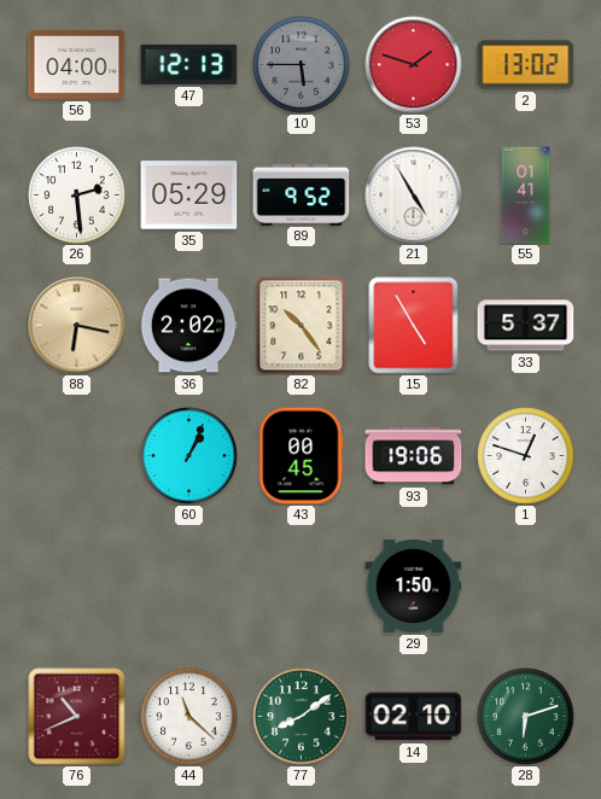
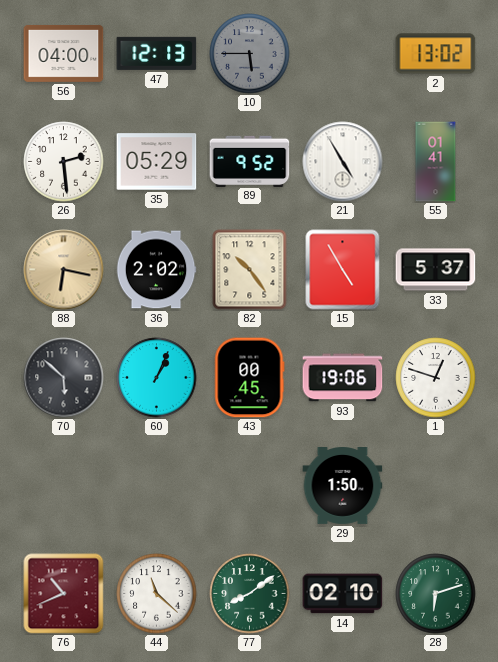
53: 1:48 -> none
70: none -> 5:52
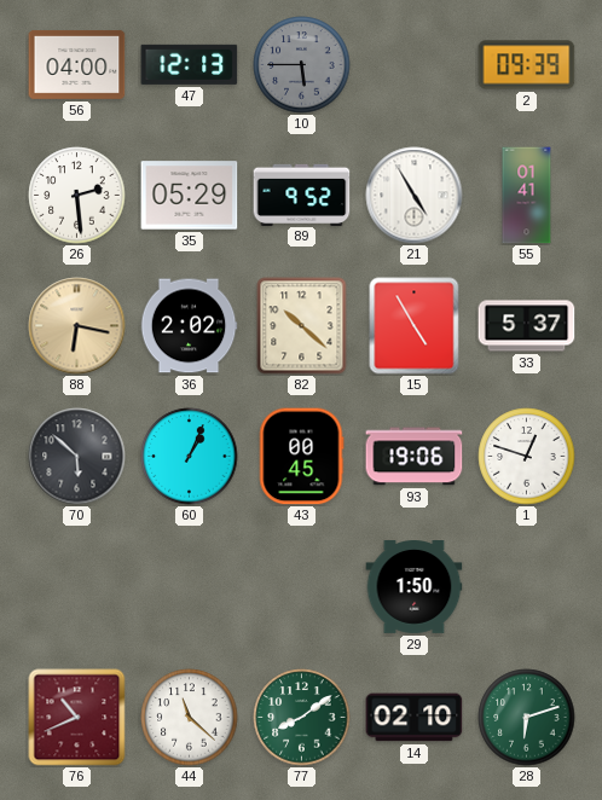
2: 13:02 -> 09:39
82: 10:24 -> 10:22
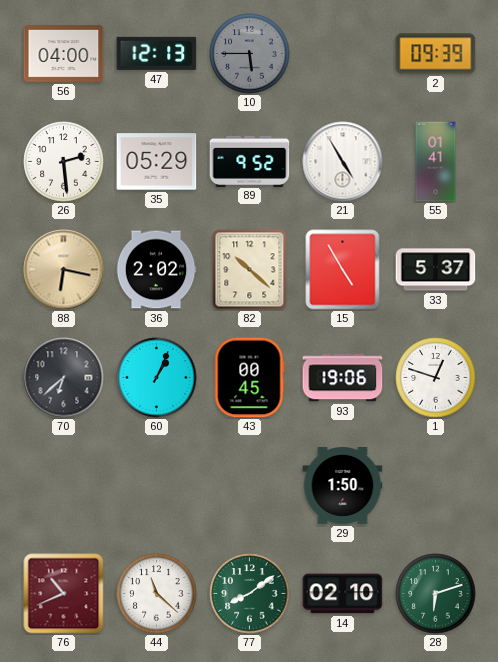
70: 5:52 -> 6:38
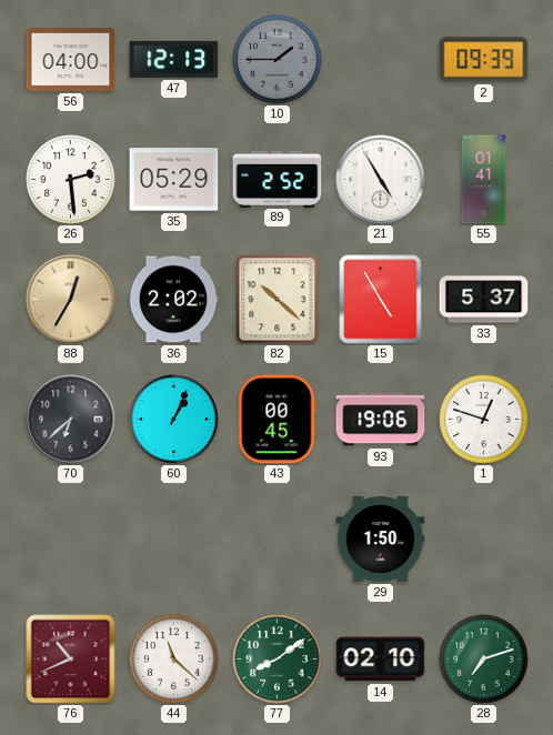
10: 5:45 -> 1:45
89: 9:52 -> 2:52
88: 6:17 -> 12:35
28: 6:12 -> 7:12
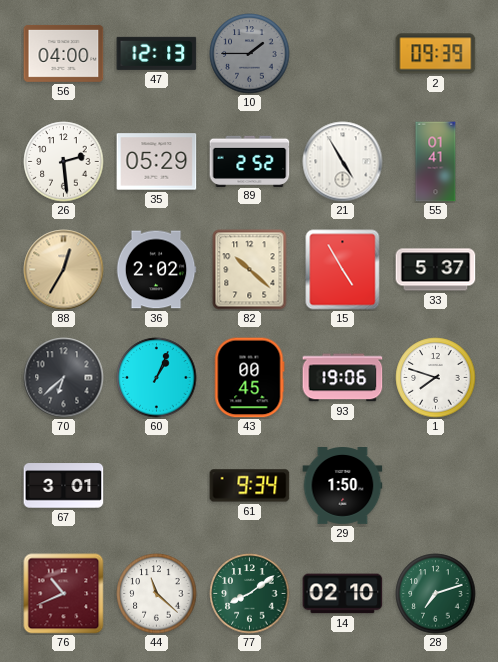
1: 12:48 -> 7:48
67: none -> 3:01
61: none -> 9:34
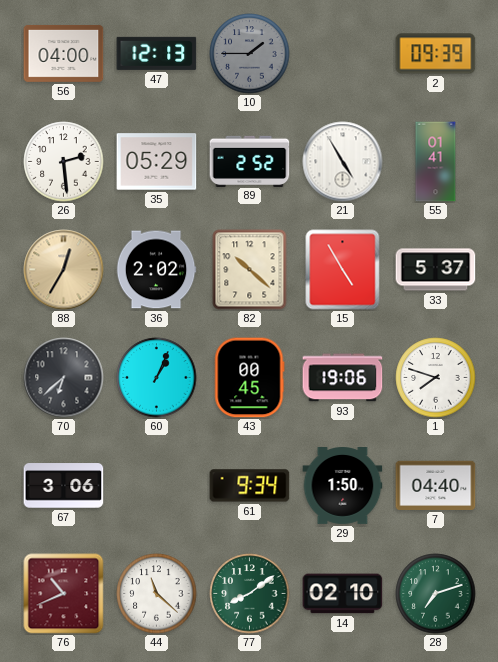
67: 3:01 -> 3:06
7: none -> 04:40
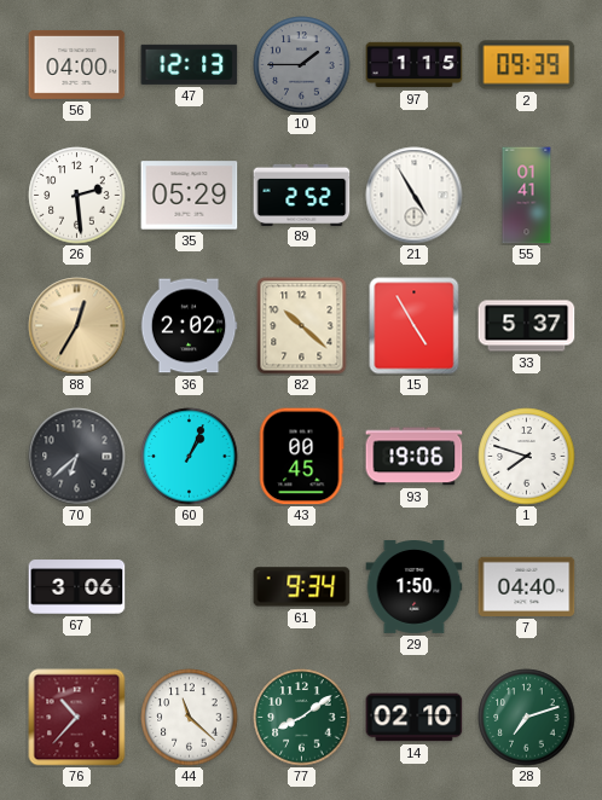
97: none -> 1:15
76: 10:41 -> 10:37
